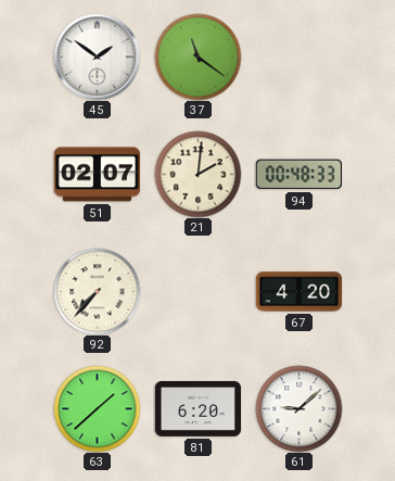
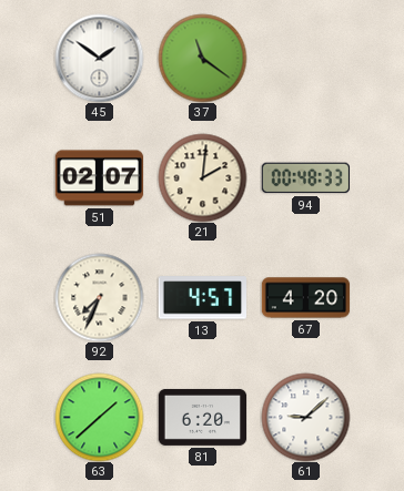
92: 7:37 -> 7:34
13: none -> 4:57
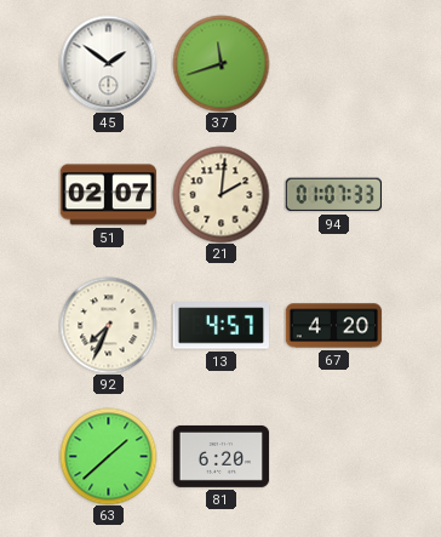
37: 11:21 -> 11:42
94: 00:48 -> 01:07
61: 9:08 -> none
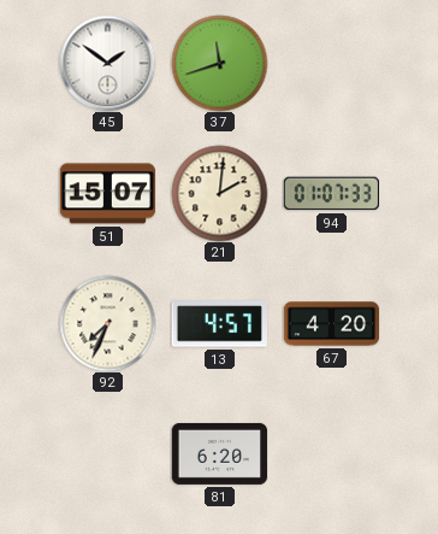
51: 02:07 -> 15:07
63: 1:38 -> none
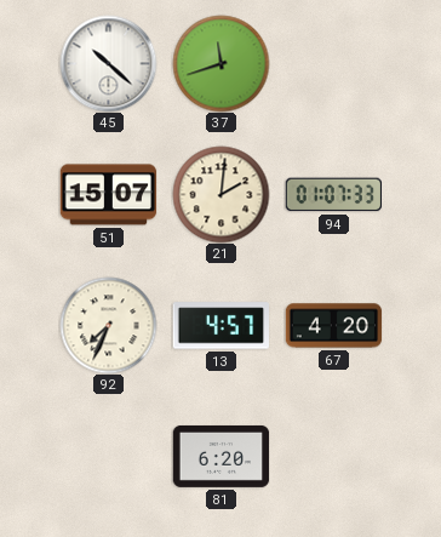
45: 1:51 -> 10:22
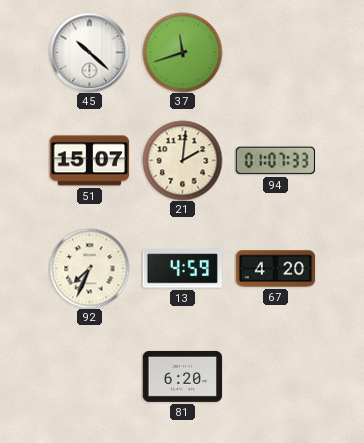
13: 4:57 -> 4:59
